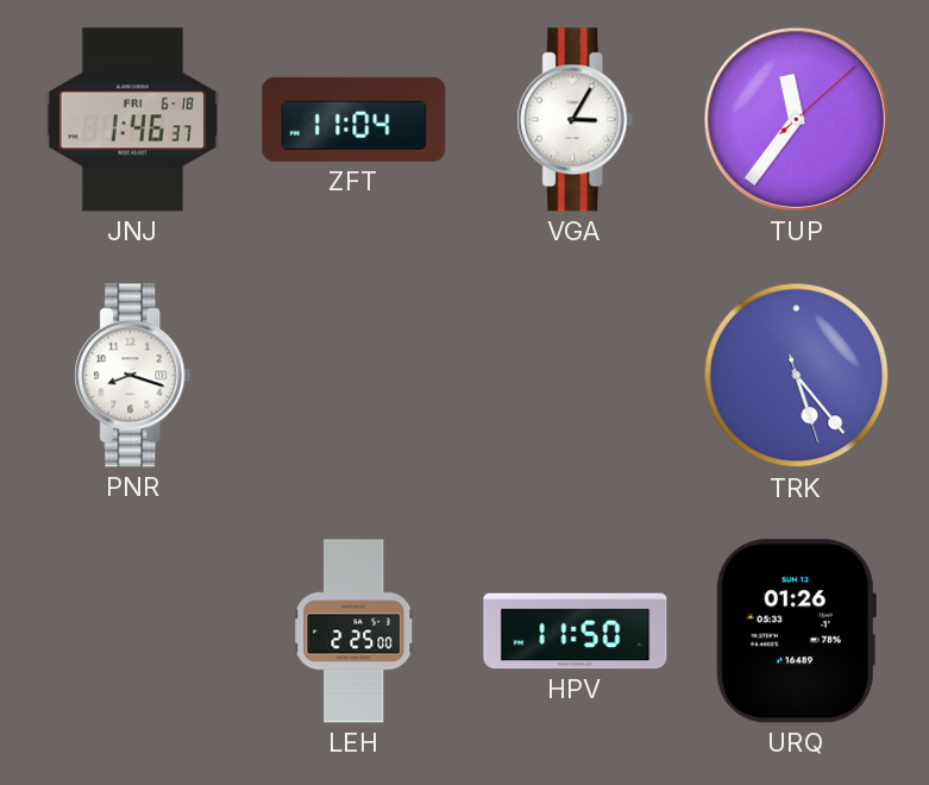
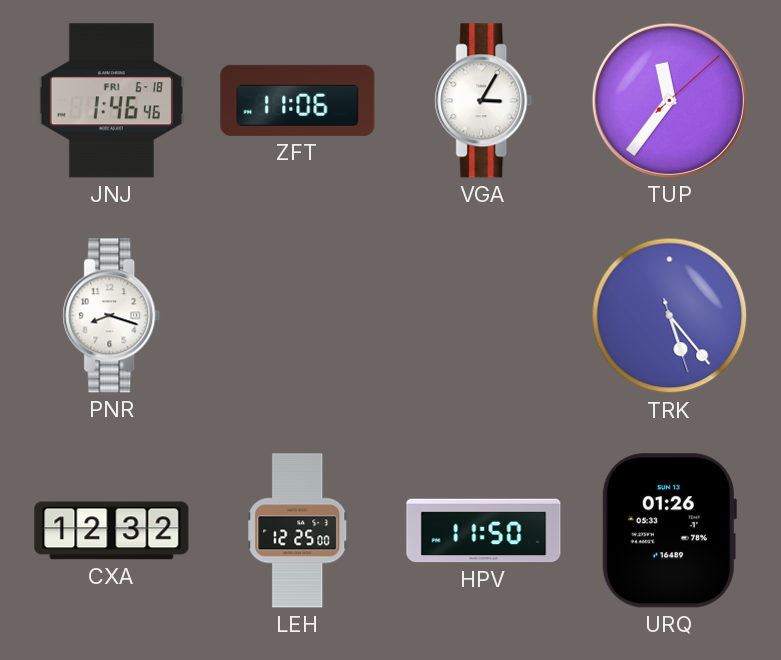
JNJ: 1:46:37 -> 1:46:46
ZFT: 11:04 -> 11:06
CXA: none -> 12:32
LEH: 2:25 -> 12:25
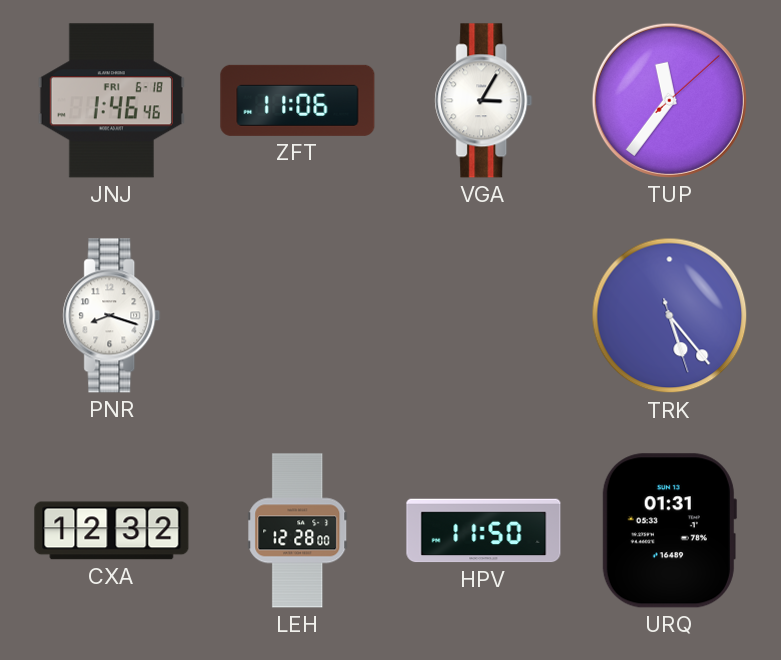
LEH: 12:25 -> 12:28
URQ: 01:26 -> 01:31
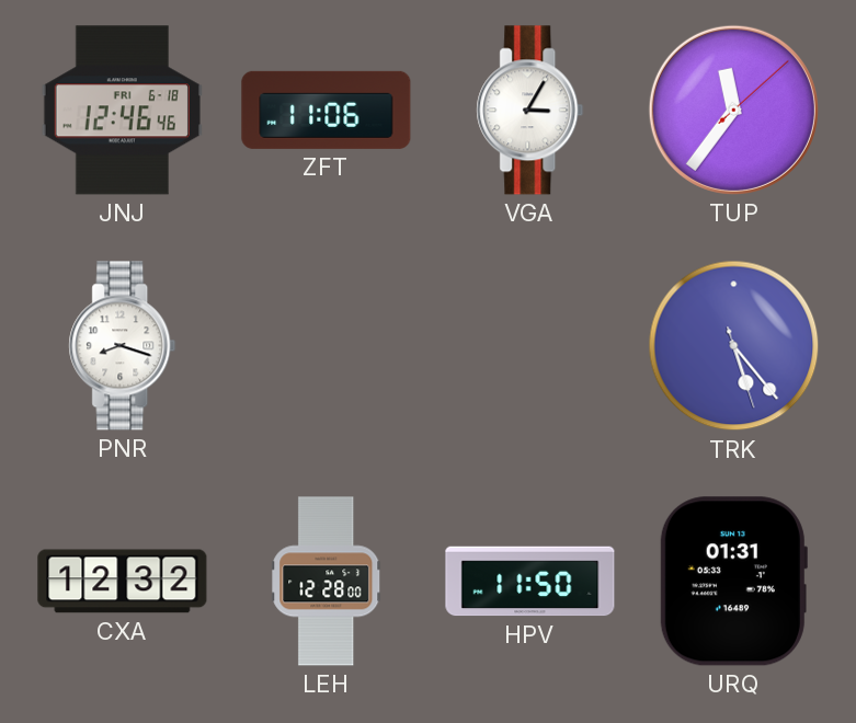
JNJ: 1:46 -> 12:46
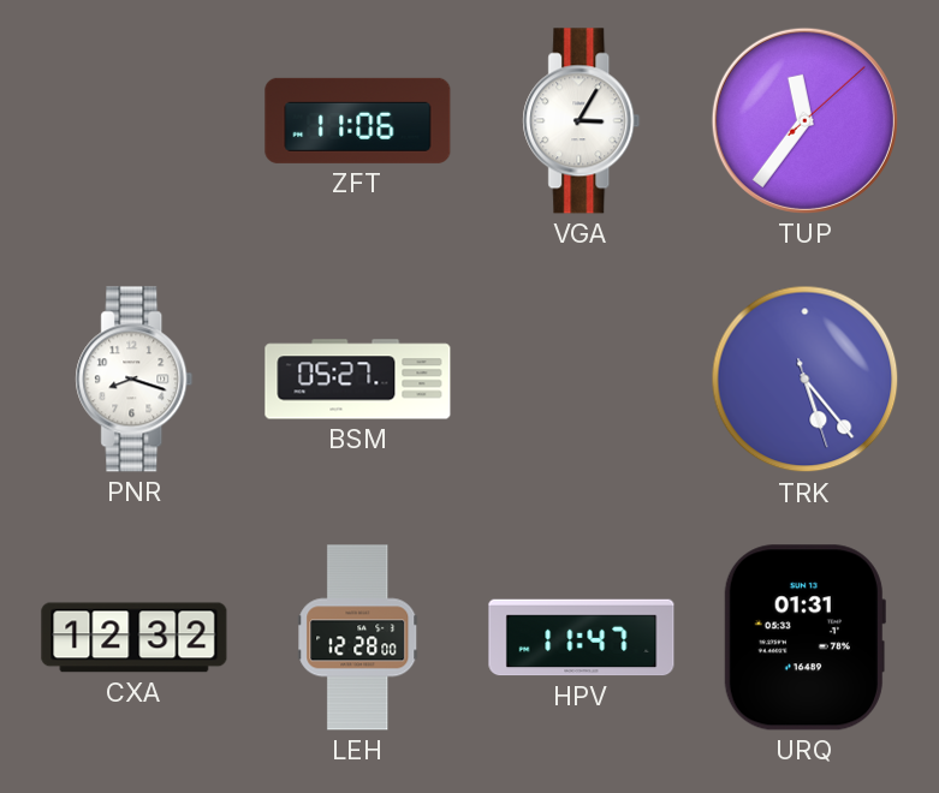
JNJ: 12:46 -> none
BSM: none -> 05:27
HPV: 11:50 -> 11:47
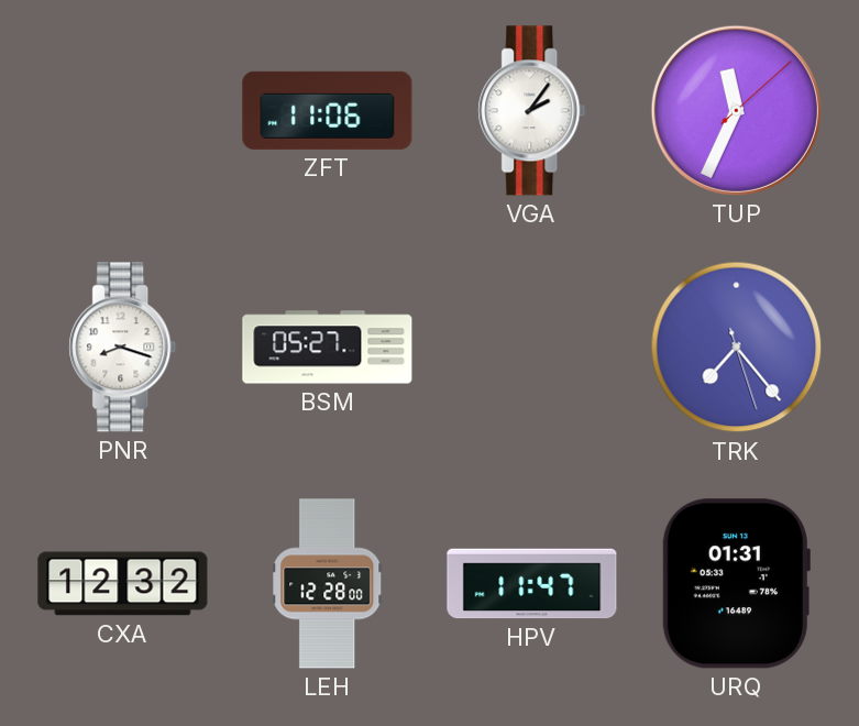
VGA: 3:05 -> 2:06
TUP: 11:36 -> 11:34
TRK: 5:23 -> 7:23
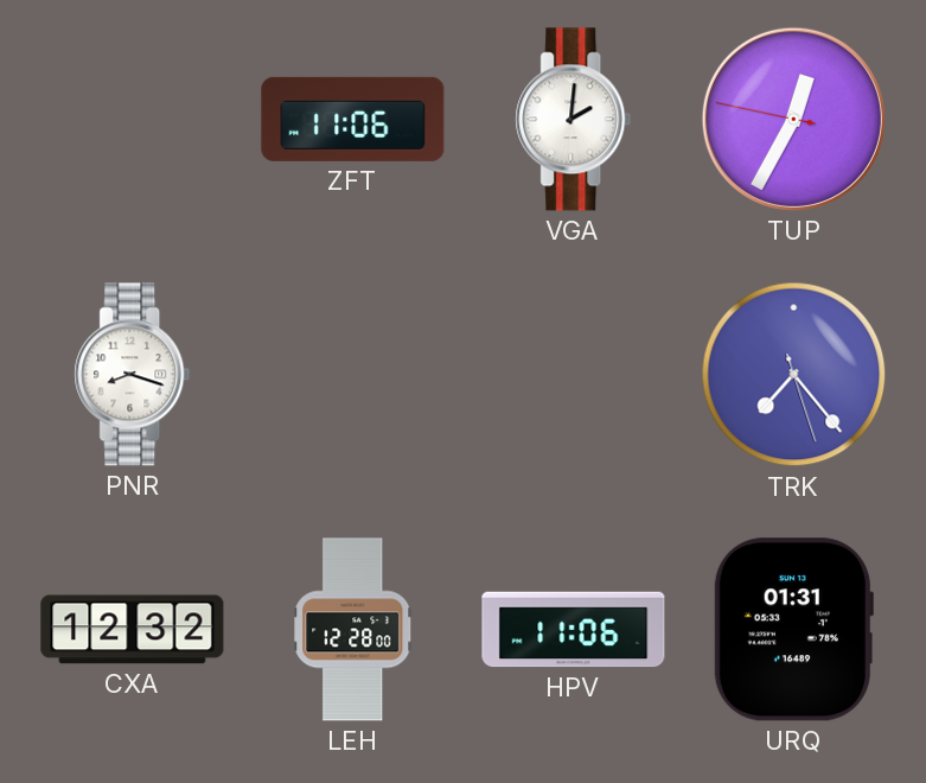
VGA: 2:06 -> 2:01
TUP: 11:34 -> 12:34
BSM: 05:27 -> none
HPV: 11:47 -> 11:06
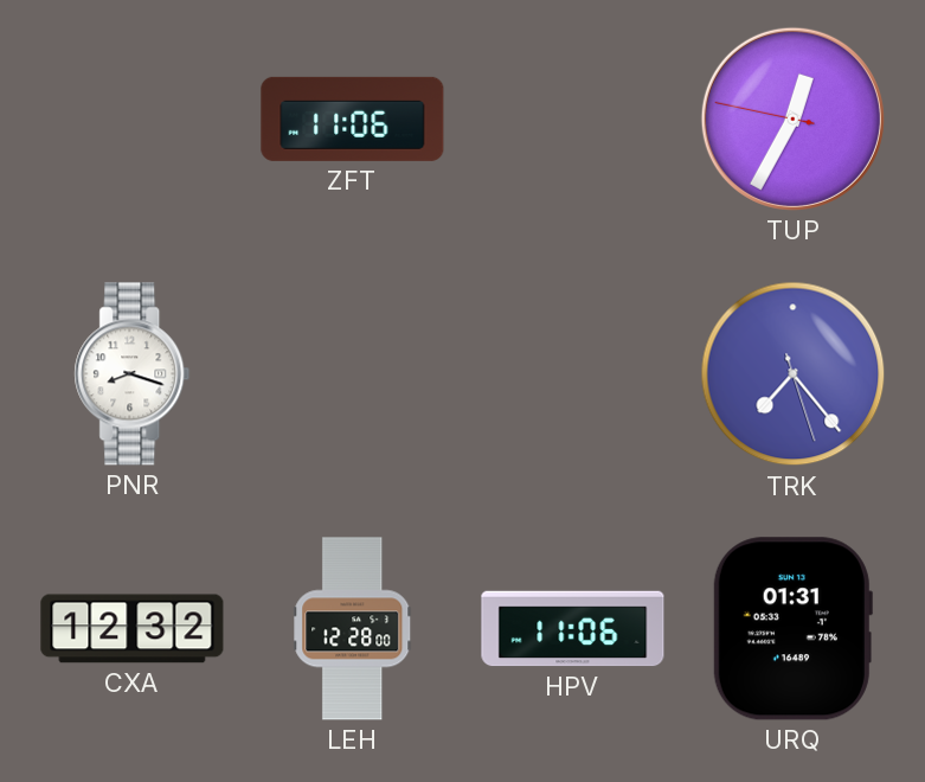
VGA: 2:01 -> none
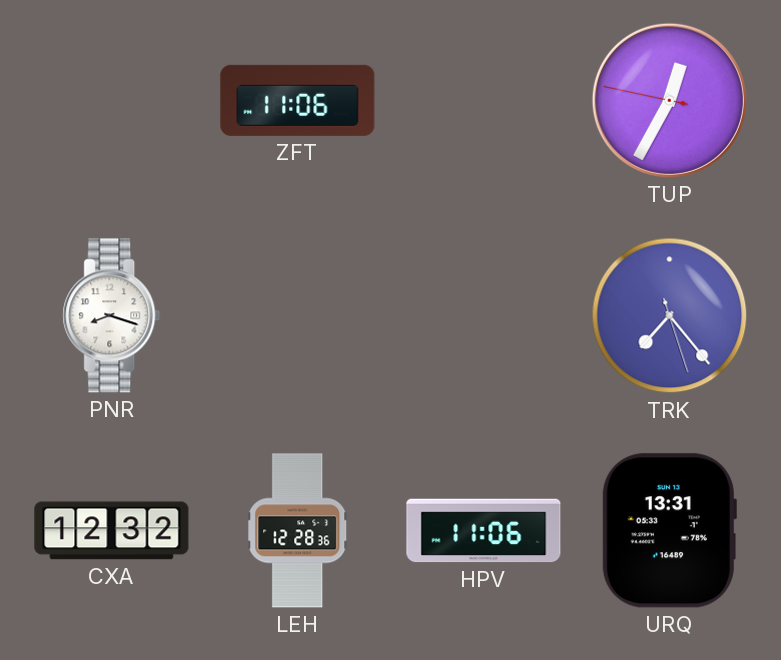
LEH: 12:28:00 -> 12:28:36
URQ: 01:31 -> 13:31
